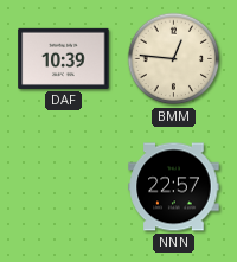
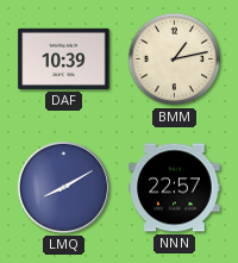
BMM: 12:46 -> 1:13
LMQ: none -> 8:10
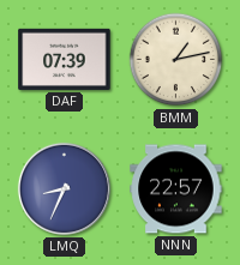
DAF: 10:39 -> 07:39
LMQ: 8:10 -> 8:34
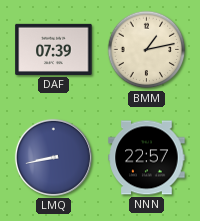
LMQ: 8:34 -> 8:43
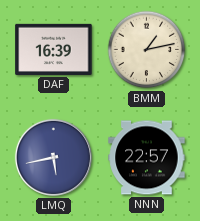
DAF: 07:39 -> 16:39
LMQ: 8:43 -> 5:43
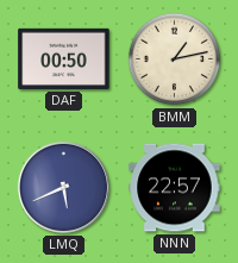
DAF: 16:39 -> 00:50
LMQ: 5:43 -> 5:41
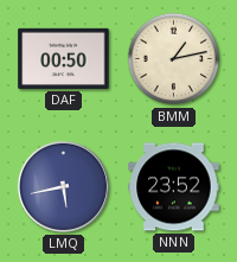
LMQ: 5:41 -> 5:43
NNN: 22:57 -> 23:52
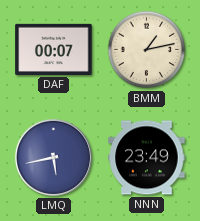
DAF: 00:50 -> 00:07
NNN: 23:52 -> 23:49
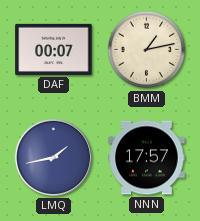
LMQ: 5:43 -> 1:43
NNN: 23:49 -> 17:57
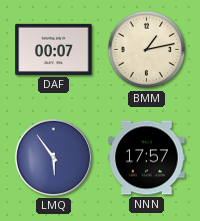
LMQ: 1:43 -> 5:54
